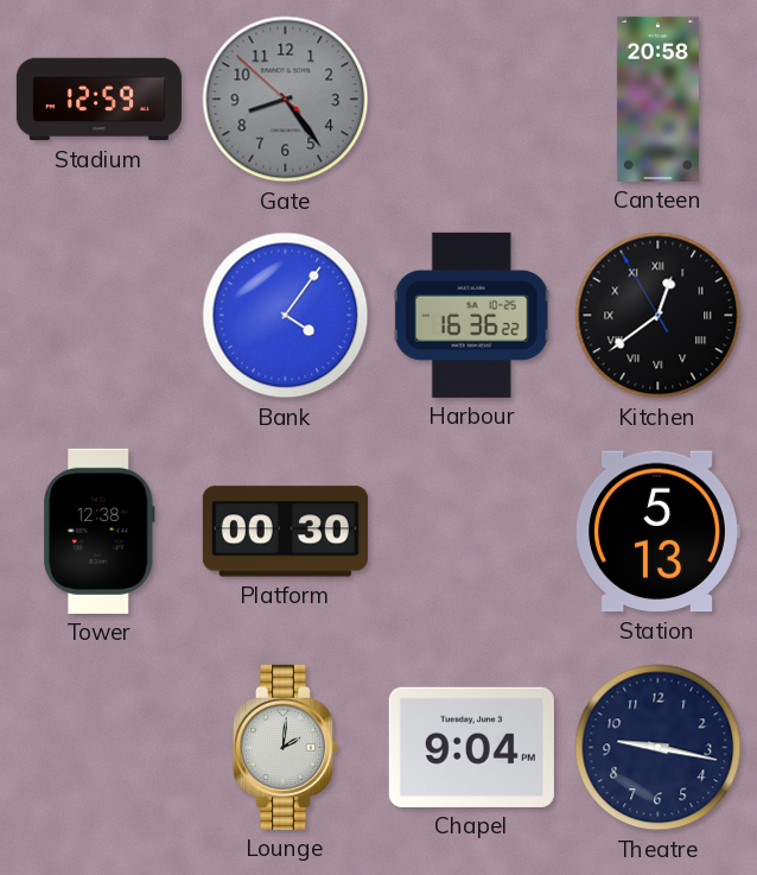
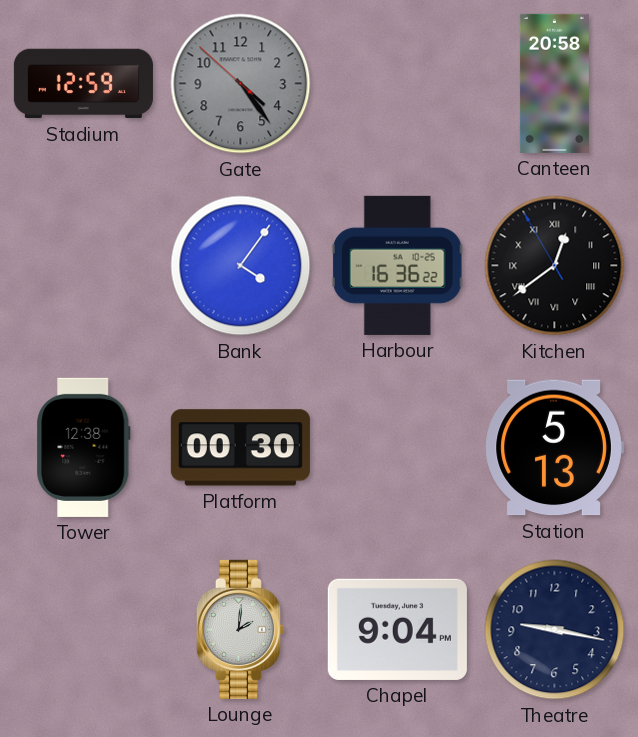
Gate: 8:23 -> 4:23
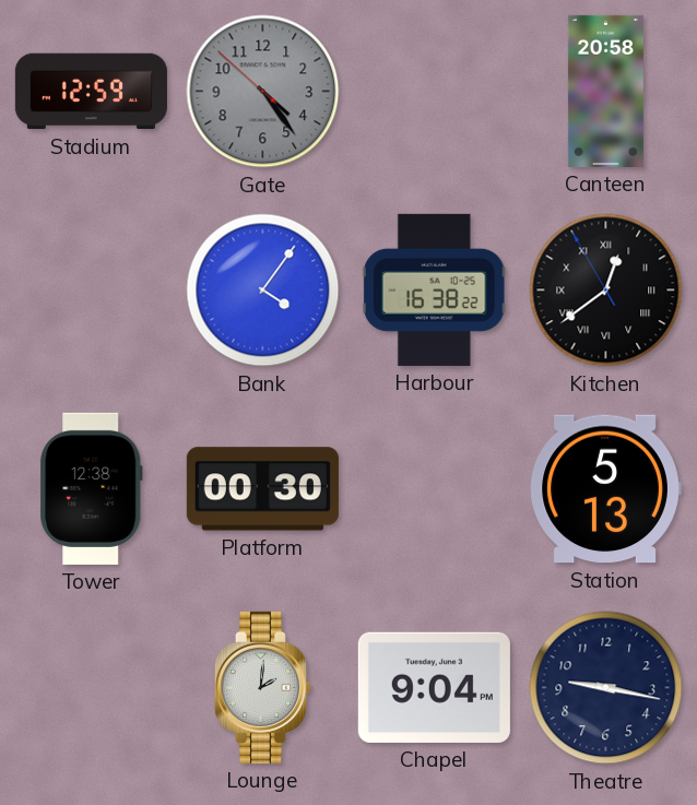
Harbour: 16:36 -> 16:38
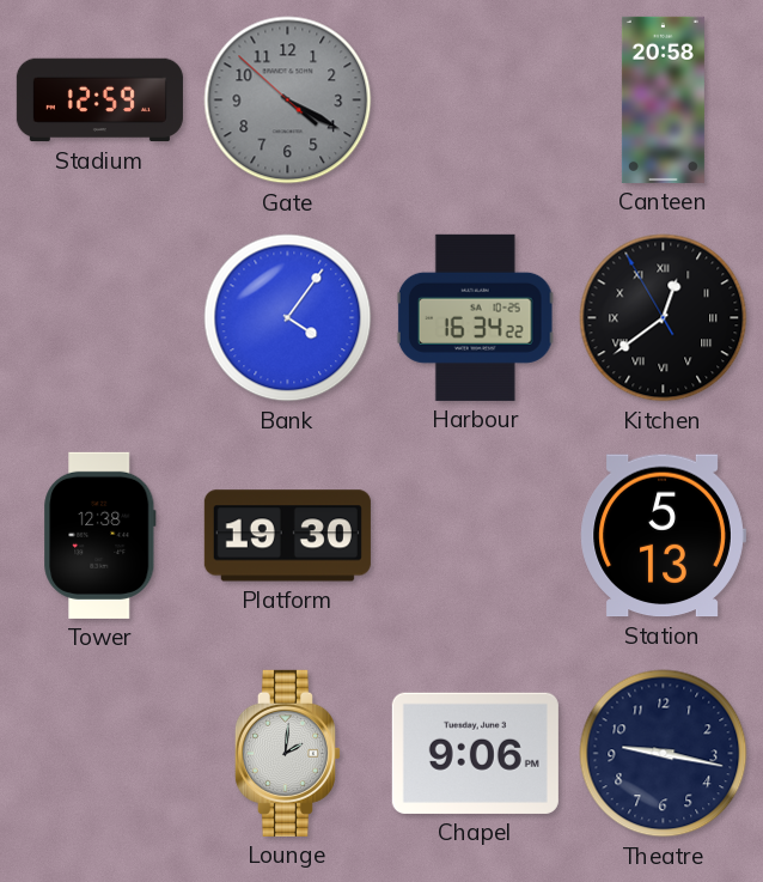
Gate: 4:23 -> 4:19
Harbour: 16:38 -> 16:34
Platform: 00:30 -> 19:30
Chapel: 9:04 -> 9:06
